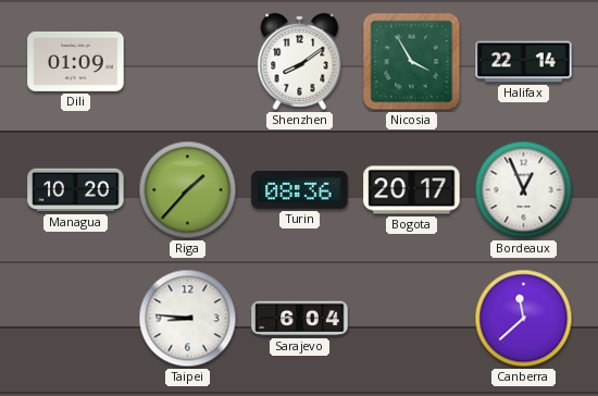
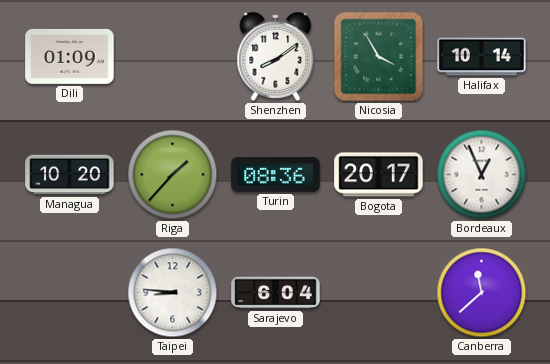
Halifax: 22:14 -> 10:14
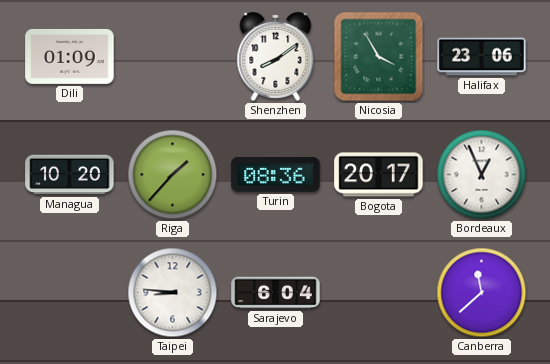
Halifax: 10:14 -> 23:06
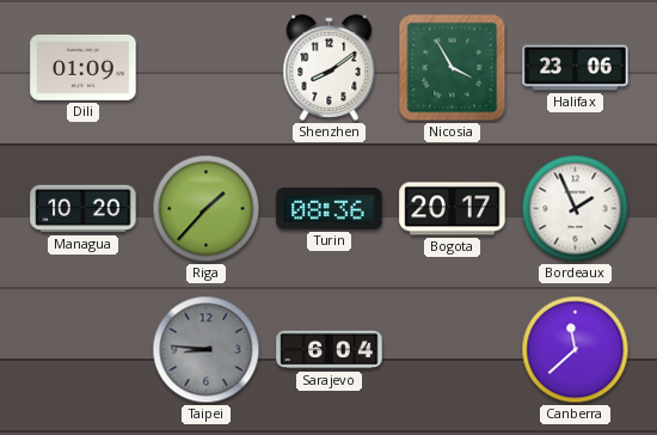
Bordeaux: 12:56 -> 1:56
Taipei dial: white -> grey
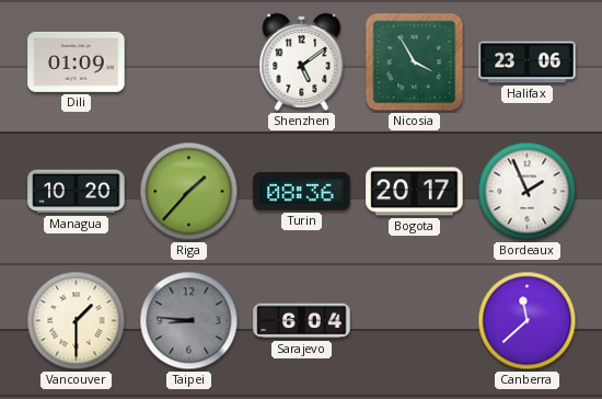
Shenzhen: 8:09 -> 5:09
Vancouver: none -> 1:30
